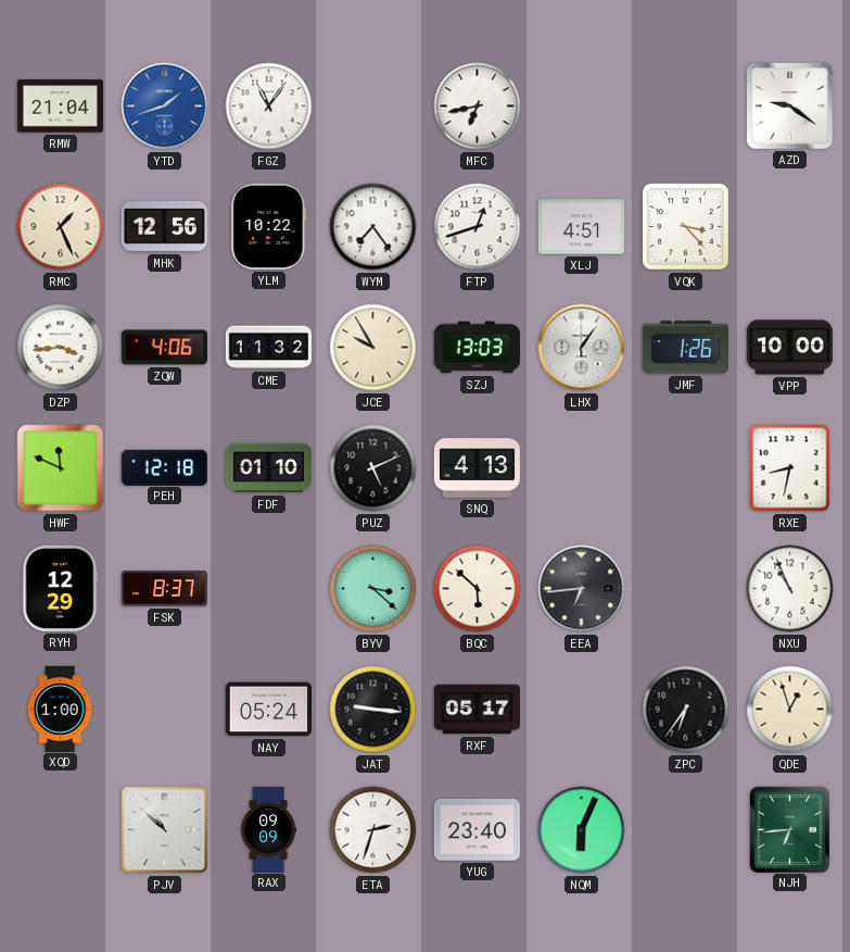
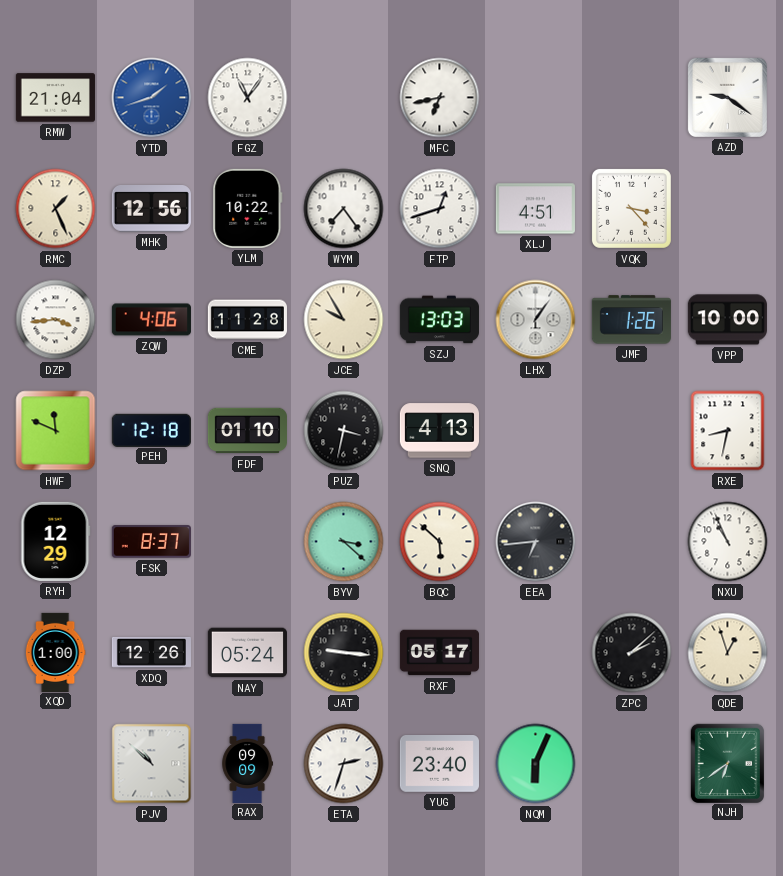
CME: 11:32 -> 11:28
PUZ: 5:11 -> 3:32
XDQ: none -> 12:26
ZPC: 6:36 -> 2:08
NJH: 6:44 -> 6:39
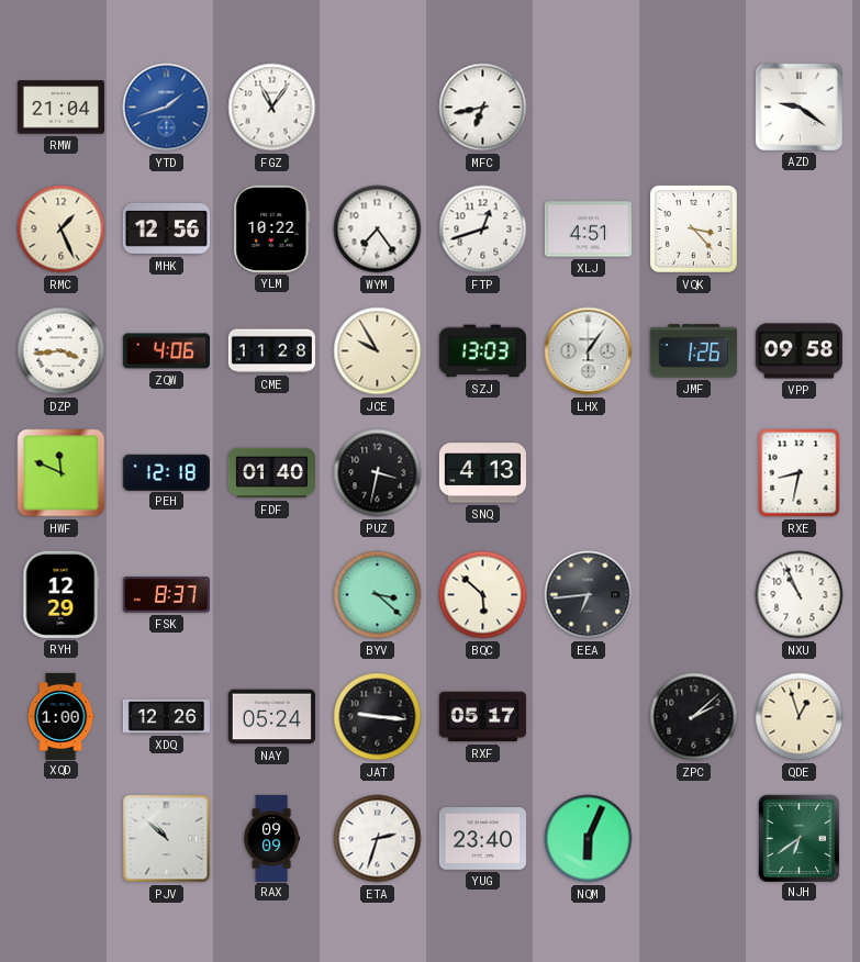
VPP: 10:00 -> 09:58
FDF: 01:10 -> 01:40
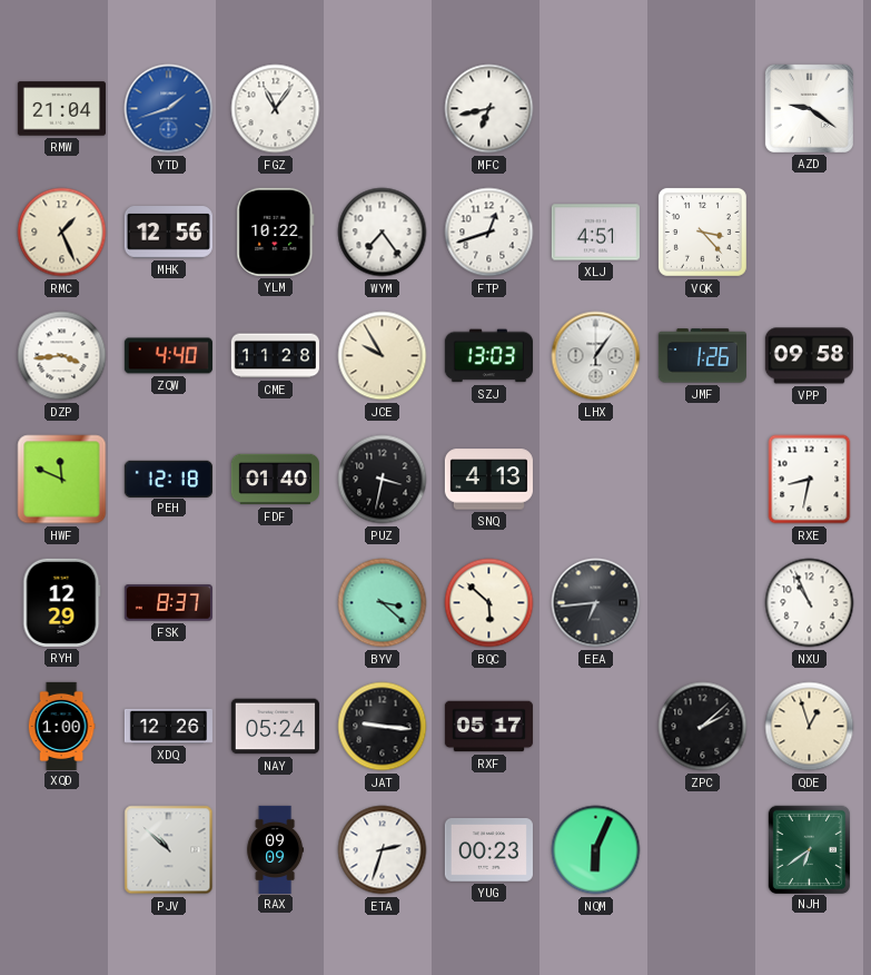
ZQW: 4:06 -> 4:40
YUG: 23:40 -> 00:23
